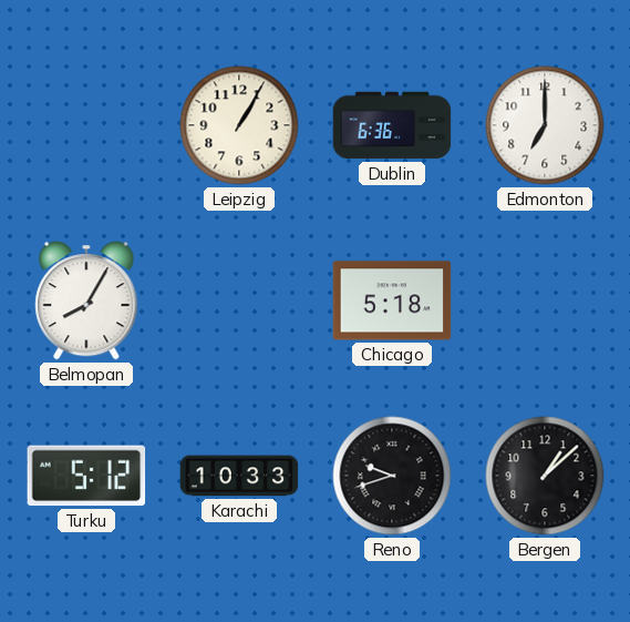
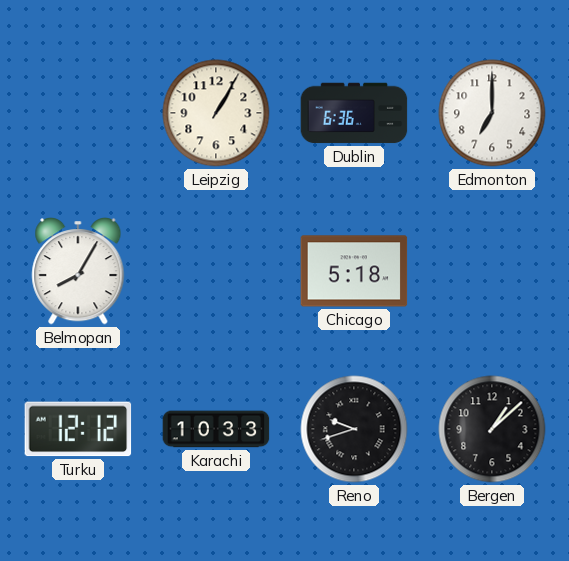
Turku: 5:12 -> 12:12
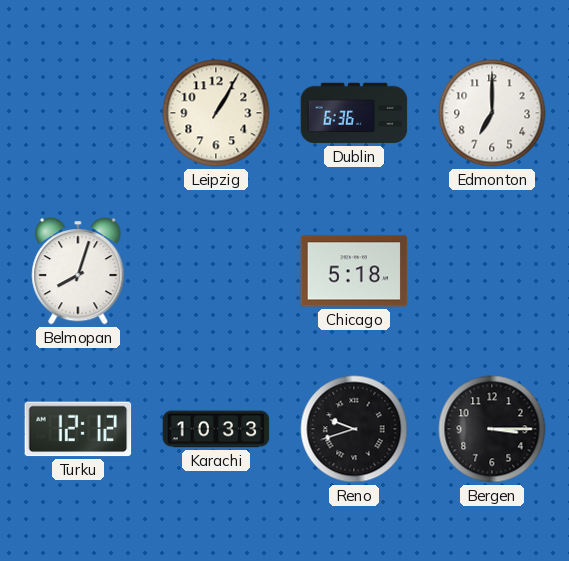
Belmopan: 8:05 -> 8:03
Bergen: 1:08 -> 3:15
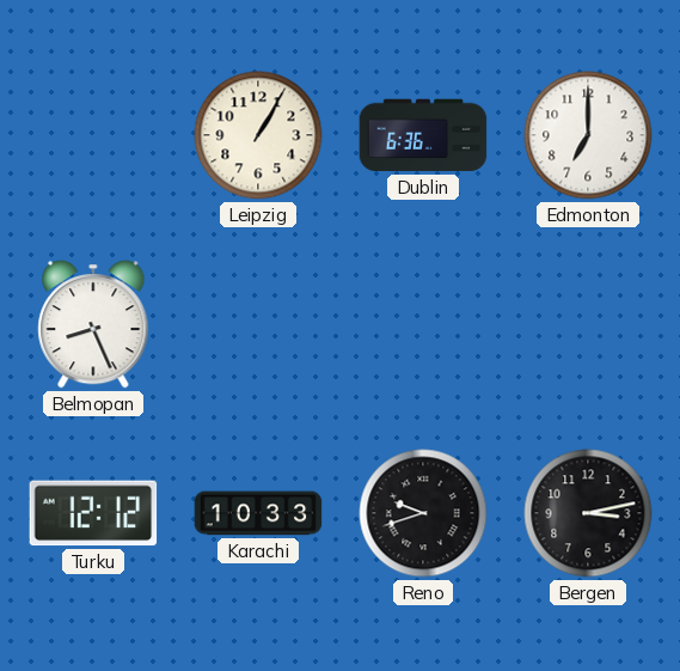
Belmopan: 8:03 -> 8:26
Chicago: 5:18 -> none
Bergen: 3:15 -> 3:13
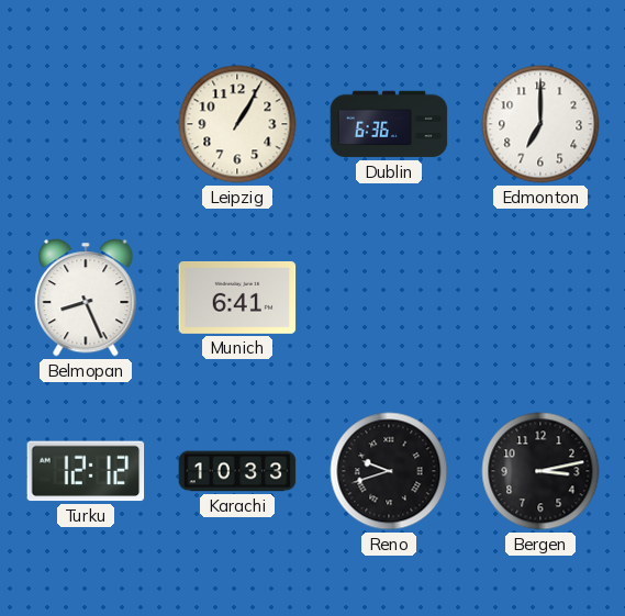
Munich: none -> 6:41
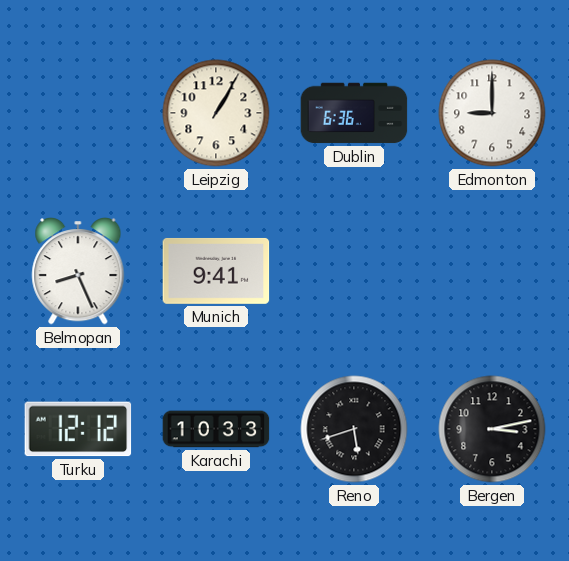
Edmonton: 7:00 -> 9:00
Munich: 6:41 -> 9:41
Reno: 9:42 -> 5:42
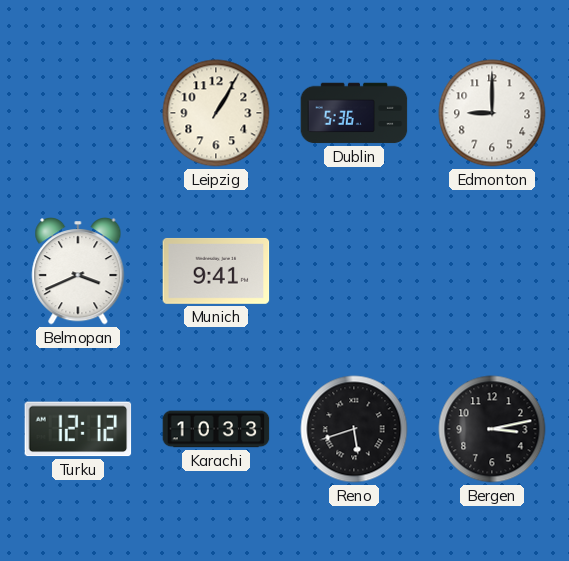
Dublin: 6:36 -> 5:36
Belmopan: 8:26 -> 3:41
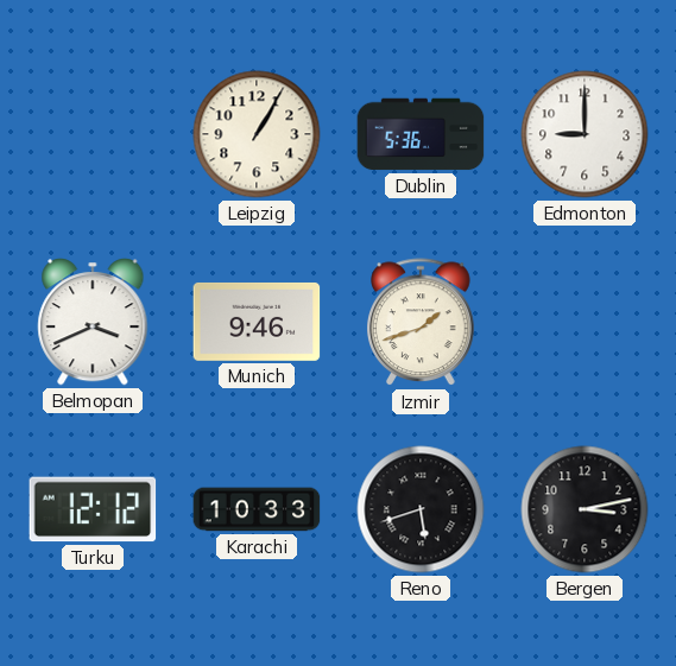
Munich: 9:41 -> 9:46
Izmir: none -> 1:42
